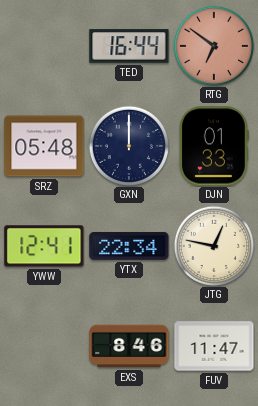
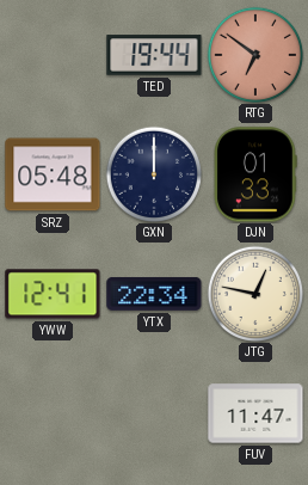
TED: 16:44 -> 19:44
EXS: 8:46 -> none
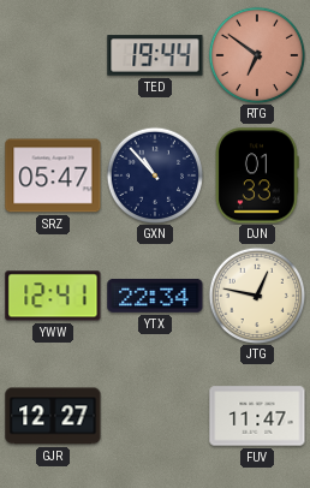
SRZ: 05:48 -> 05:47
GXN: 12:00 -> 10:53
GJR: none -> 12:27
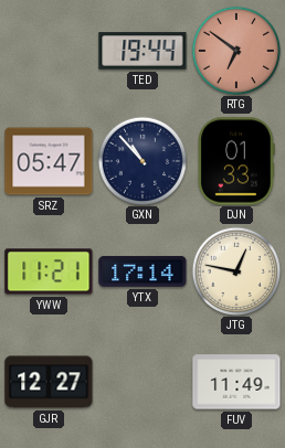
YWW: 12:41 -> 11:21
YTX: 22:34 -> 17:14
FUV: 11:47 -> 11:49
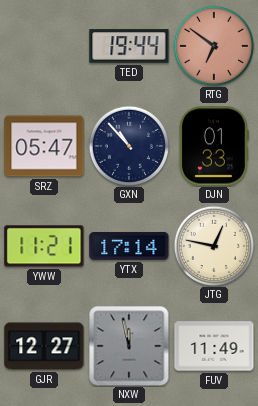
NXW: none -> 11:58
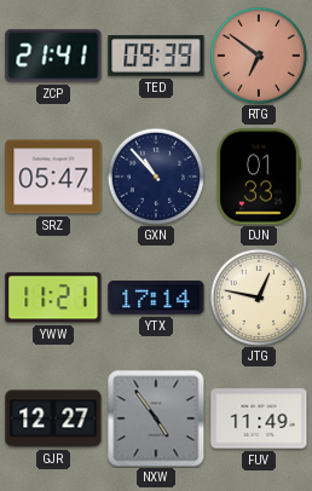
ZCP: none -> 21:41
TED: 19:44 -> 09:39
NXW: 11:58 -> 4:54
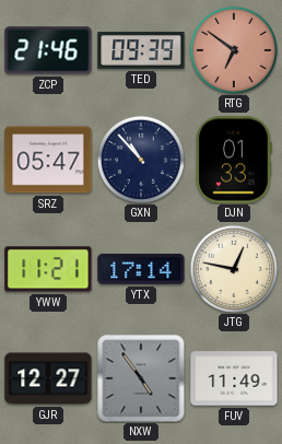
ZCP: 21:41 -> 21:46
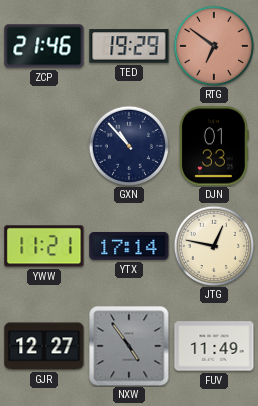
TED: 09:39 -> 19:29
SRZ: 05:47 -> none
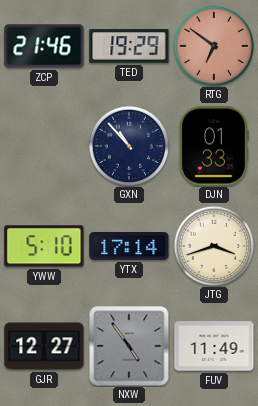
YWW: 11:21 -> 5:10
JTG: 12:47 -> 3:42
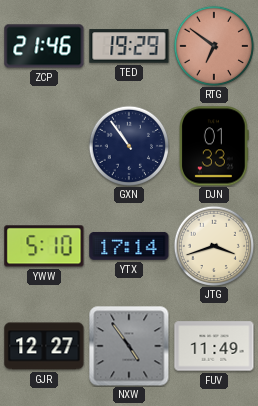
GXN: 10:53 -> 10:54
